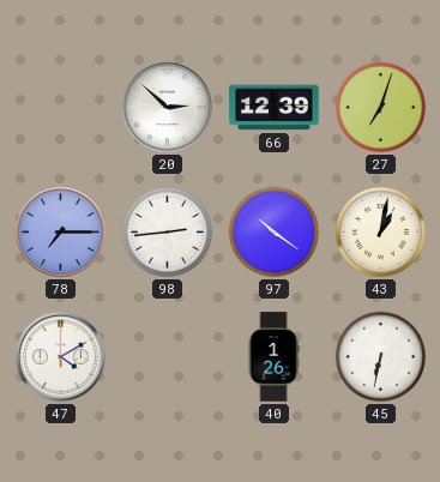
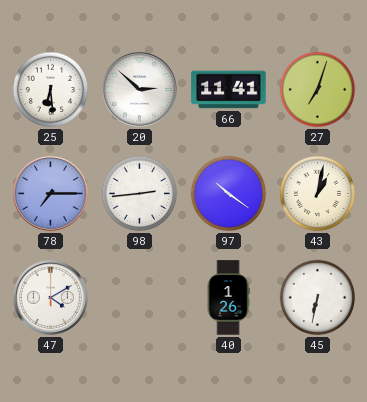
25: none -> 6:29
66: 12:39 -> 11:41
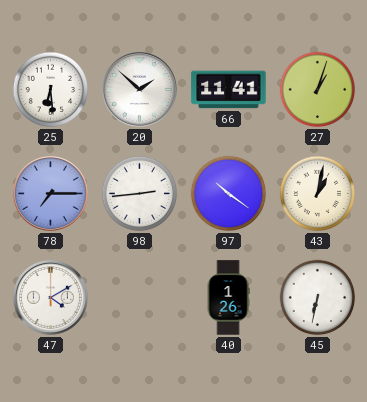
20: 2:52 -> 1:52
27: 7:03 -> 1:03
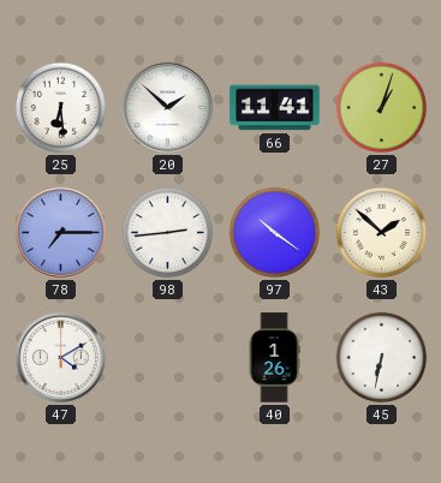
43: 1:02 -> 1:52
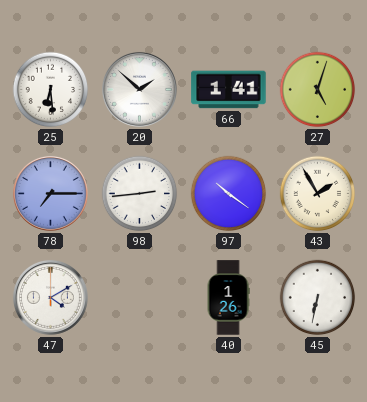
66: 11:41 -> 1:41
27: 1:03 -> 5:03
43: 1:52 -> 1:55
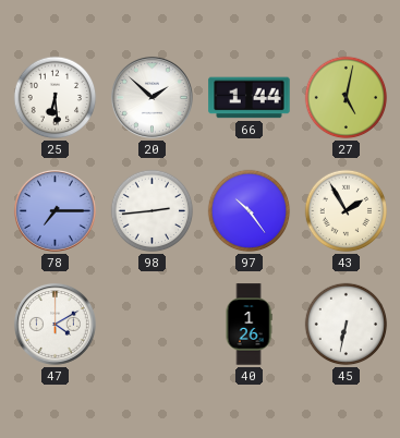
66: 1:41 -> 1:44
27: 5:03 -> 5:02
97: 10:21 -> 10:24
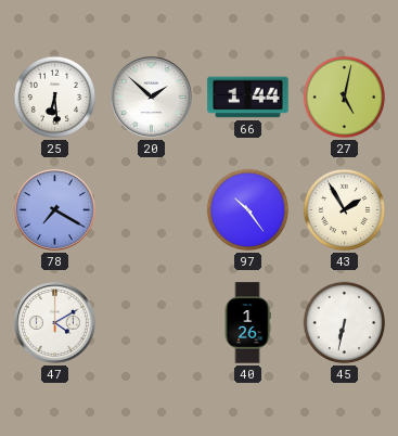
78: 7:15 -> 7:20
98: 2:44 -> none
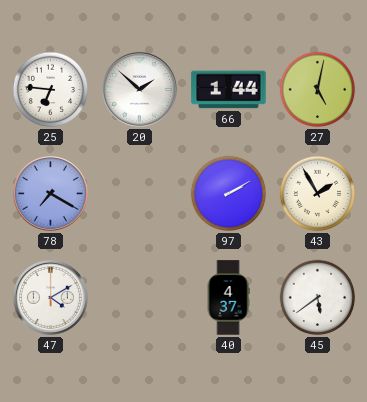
25: 6:29 -> 6:46
97: 10:24 -> 2:10
40: 1:26 -> 4:37
45: 6:32 -> 5:39
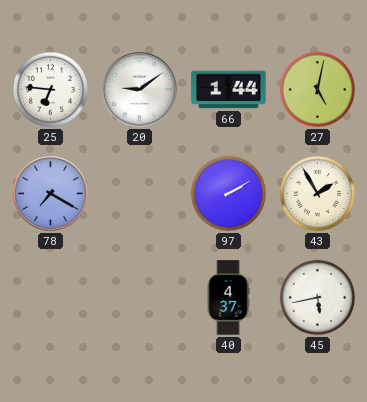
20: 1:52 -> 9:09
47: 4:10 -> none
45: 5:39 -> 5:43
